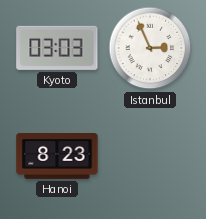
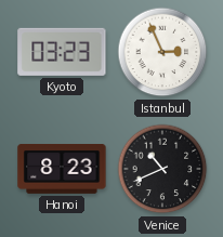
Kyoto: 03:03 -> 03:23
Venice: none -> 10:41
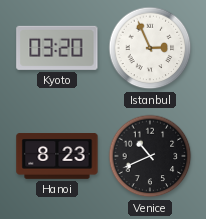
Kyoto: 03:23 -> 03:20
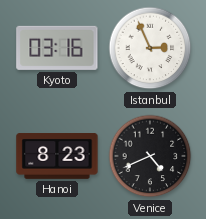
Kyoto: 03:20 -> 03:16
Venice: 10:41 -> 4:41
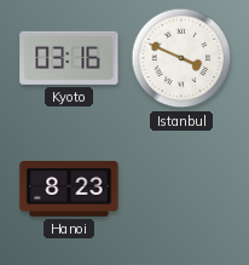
Istanbul: 2:56 -> 3:49
Venice: 4:41 -> none
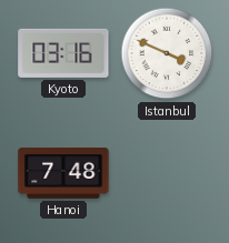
Hanoi: 8:23 -> 7:48
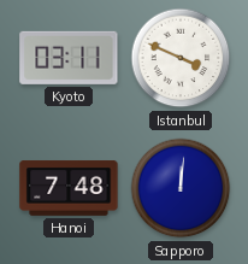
Kyoto: 03:16 -> 03:11
Sapporo: none -> 12:01
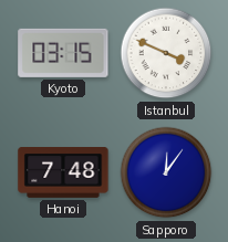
Kyoto: 03:11 -> 03:15
Sapporo: 12:01 -> 12:06
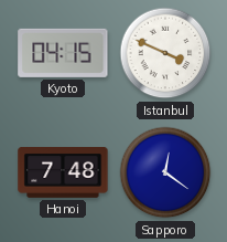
Kyoto: 03:15 -> 04:15
Sapporo: 12:06 -> 12:21
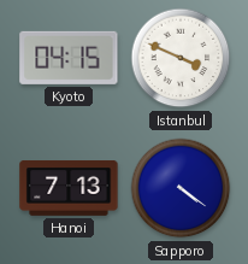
Hanoi: 7:48 -> 7:13
Sapporo: 12:21 -> 4:21
